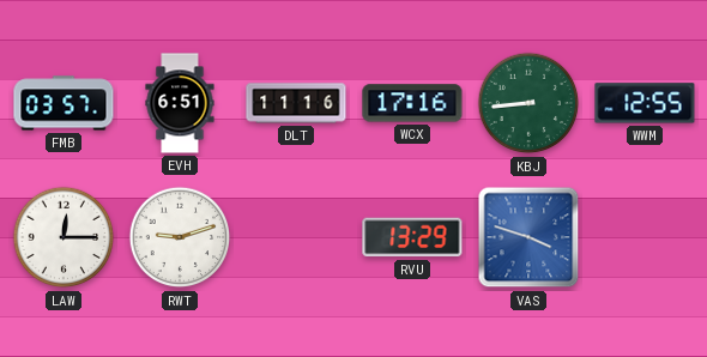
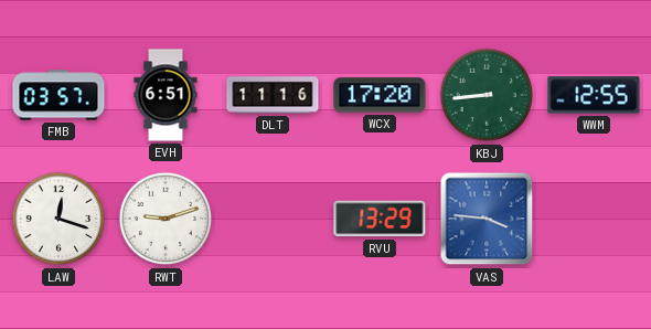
WCX: 17:16 -> 17:20
LAW: 12:15 -> 12:18
VAS: 3:48 -> 3:46
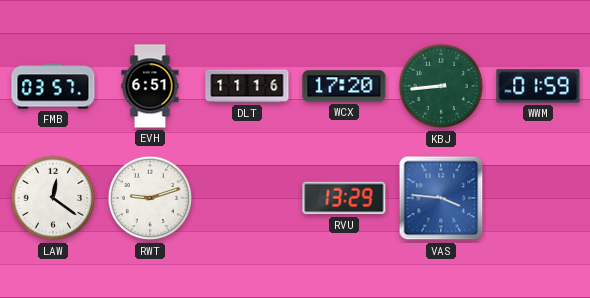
WWM: 12:55 -> 01:59
LAW: 12:18 -> 12:21
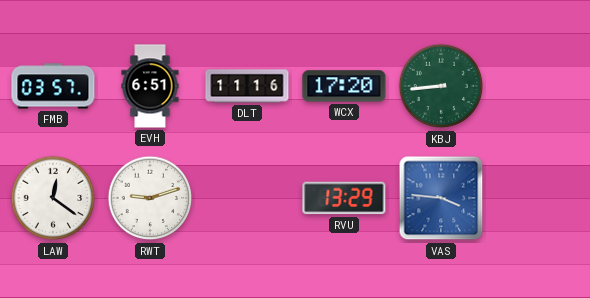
WWM: 01:59 -> none
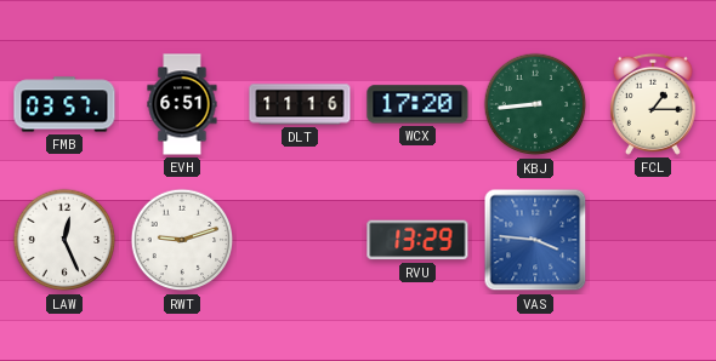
FCL: none -> 1:15
LAW: 12:21 -> 12:26
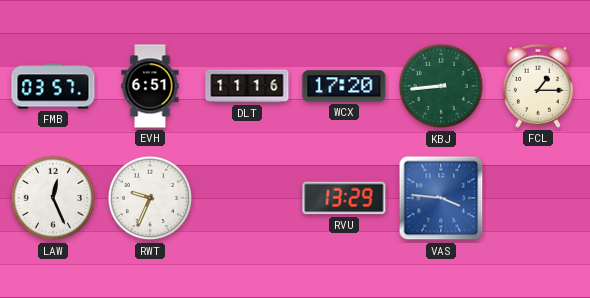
RWT: 9:12 -> 9:34
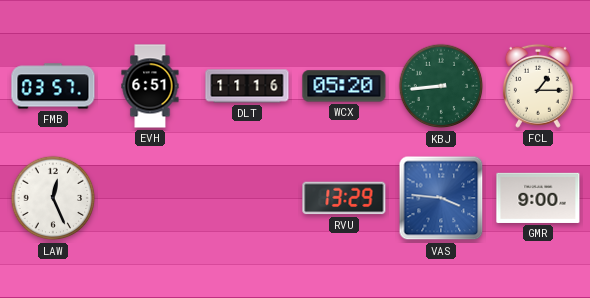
WCX: 17:20 -> 05:20
RWT: 9:34 -> none
GMR: none -> 9:00
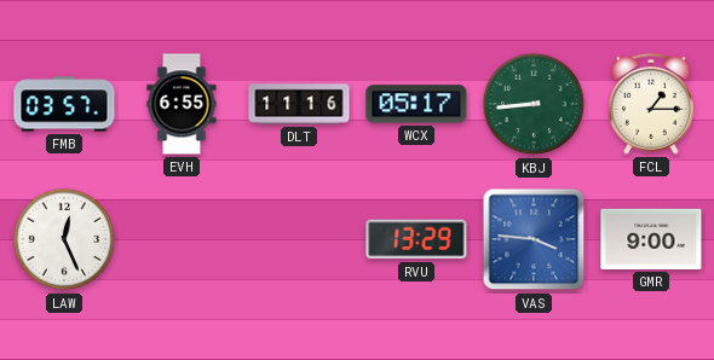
EVH: 6:51 -> 6:55
WCX: 05:20 -> 05:17
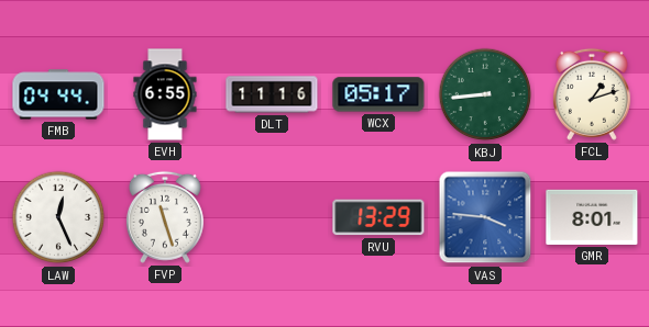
FMB: 03:57 -> 04:44
FCL: 1:15 -> 1:12
FVP: none -> 11:27
GMR: 9:00 -> 8:01
